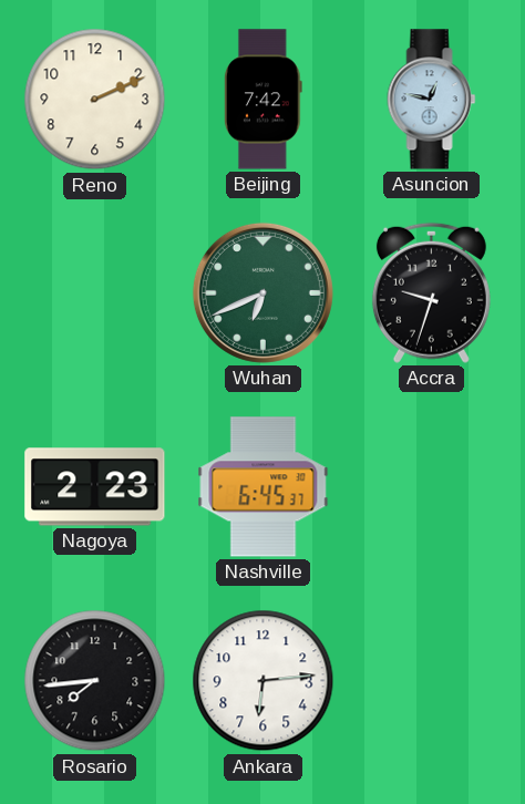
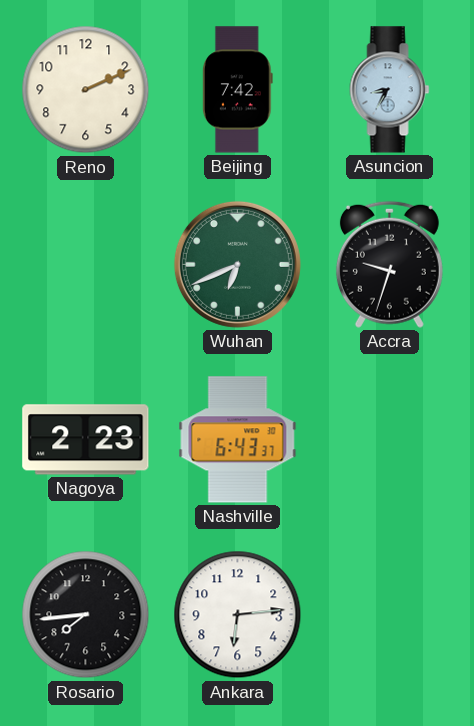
Asuncion: 12:47 -> 8:35
Nashville: 6:45 -> 6:43
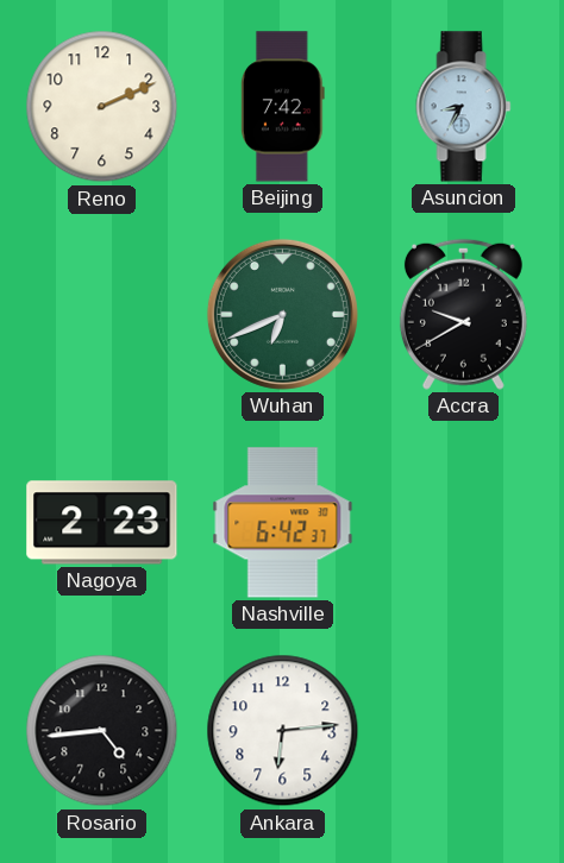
Accra: 9:33 -> 9:40
Nashville: 6:43 -> 6:42
Rosario: 7:44 -> 4:44
